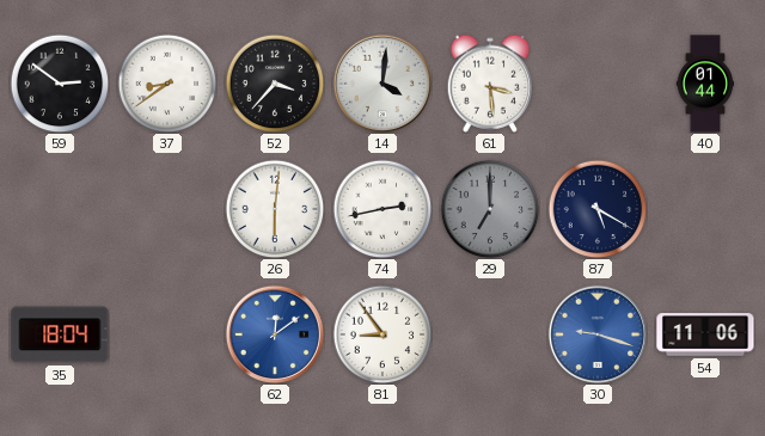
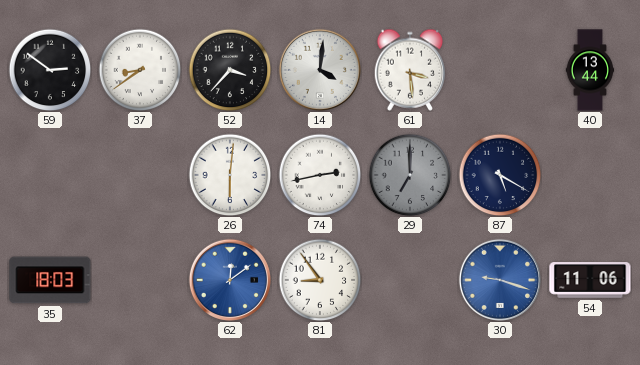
40: 01:44 -> 13:44
35: 18:04 -> 18:03
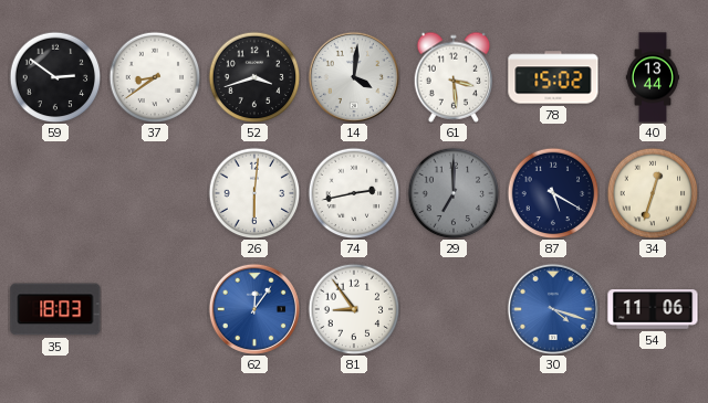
52: 3:37 -> 3:42
78: none -> 15:02
34: none -> 12:33
62: 12:09 -> 12:06
30: 9:18 -> 4:18
